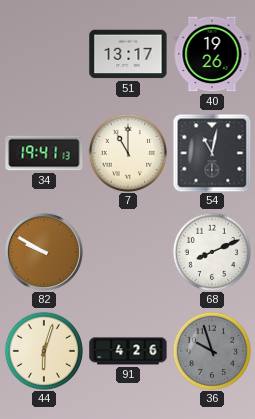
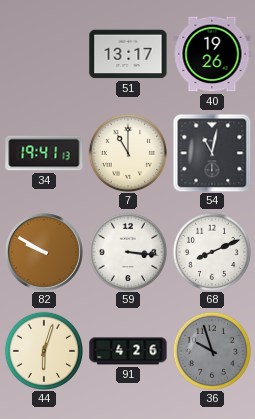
59: none -> 3:16
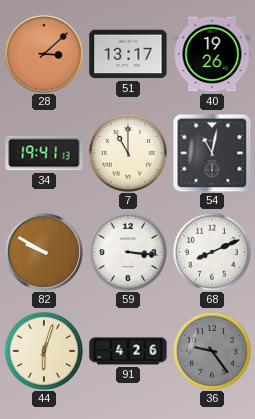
28: none -> 3:08
36: 9:57 -> 9:24
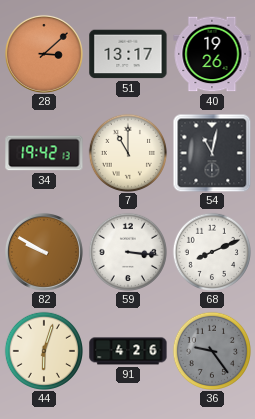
34: 19:41 -> 19:42
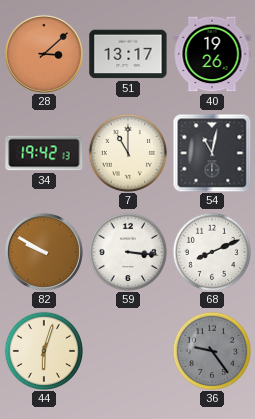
91: 4:26 -> none
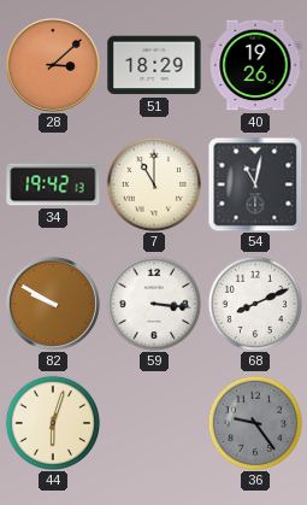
51: 13:17 -> 18:29
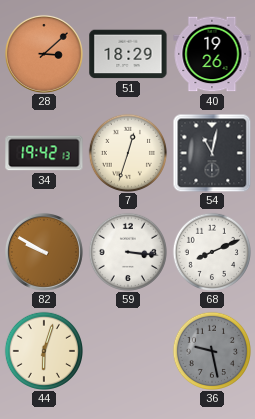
7: 11:00 -> 12:33
36: 9:24 -> 9:28
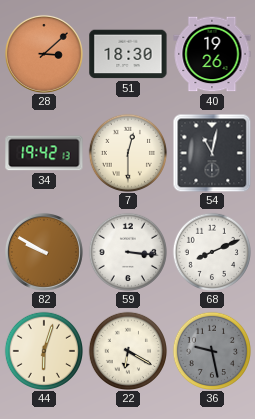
51: 18:29 -> 18:30
7: 12:33 -> 12:30
22: none -> 6:20
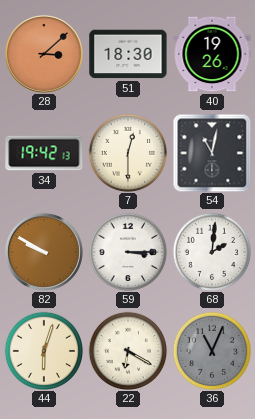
59: 3:16 -> 3:15
68: 8:11 -> 2:01
36: 9:28 -> 11:04
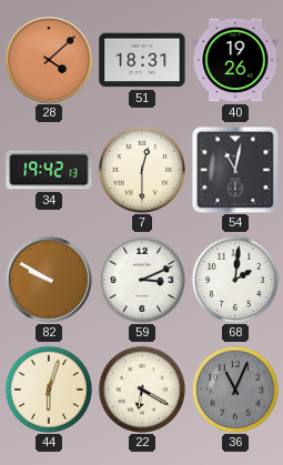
28: 3:08 -> 4:08
51: 18:30 -> 18:31
59: 3:15 -> 3:11
